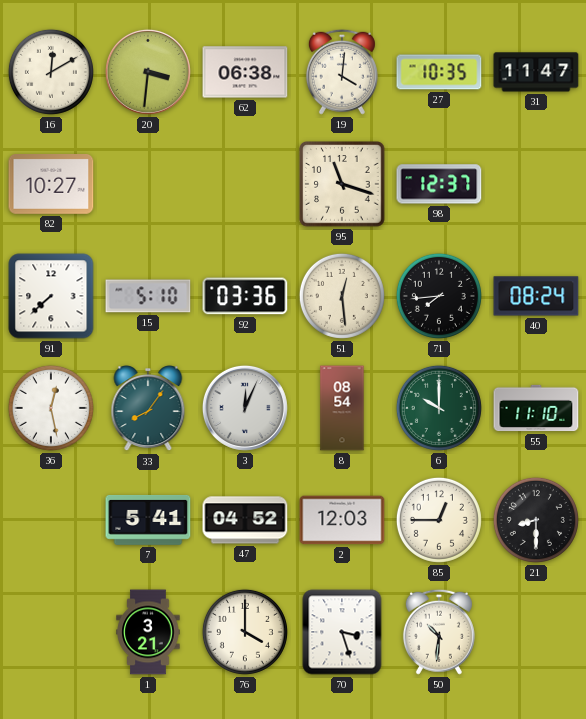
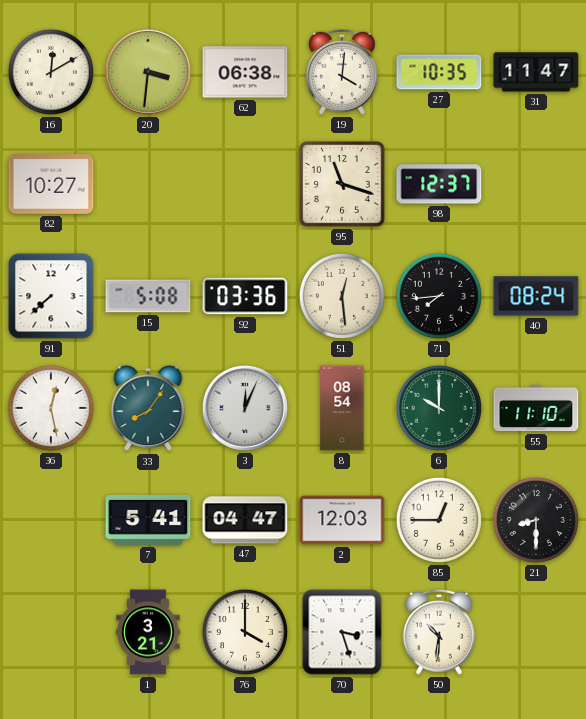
15: 5:10 -> 5:08
47: 04:52 -> 04:47
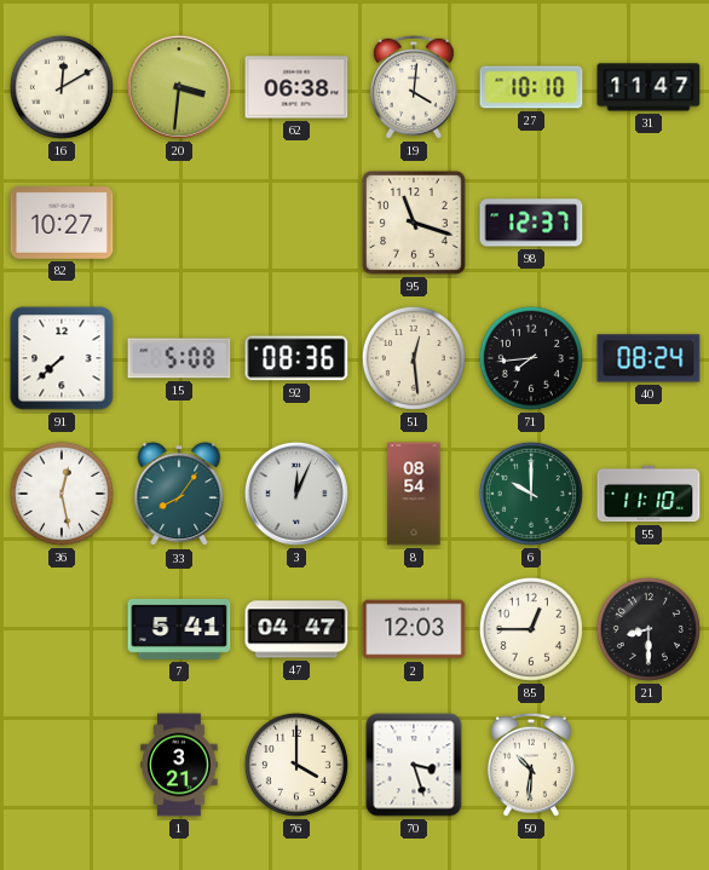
27: 10:35 -> 10:10
92: 03:36 -> 08:36
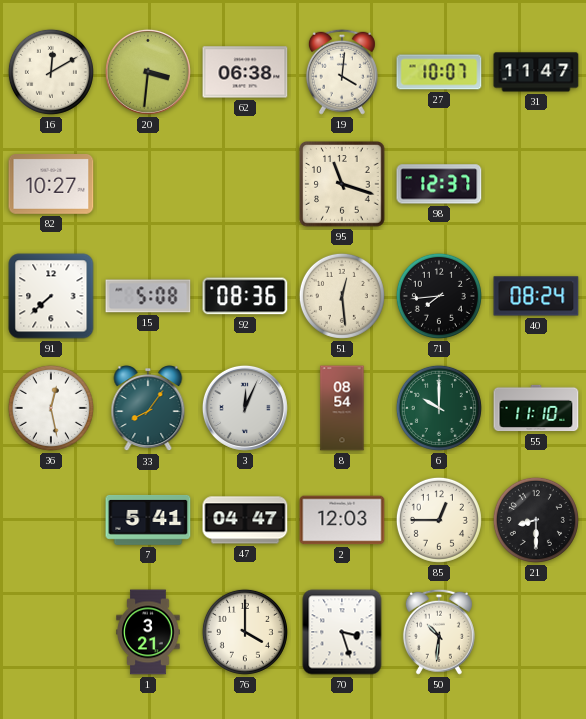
27: 10:10 -> 10:07
